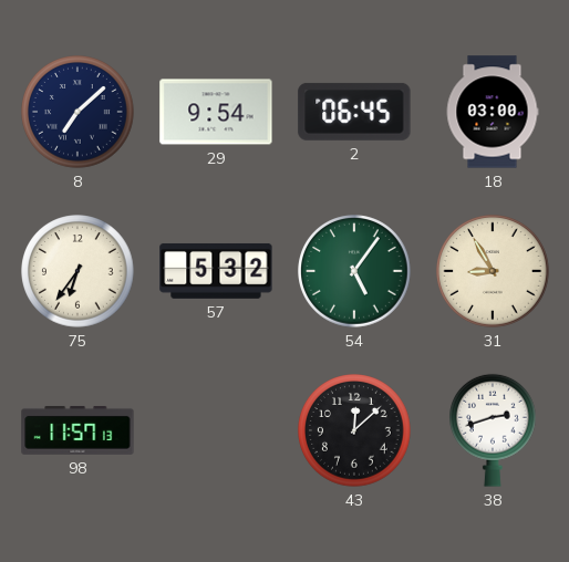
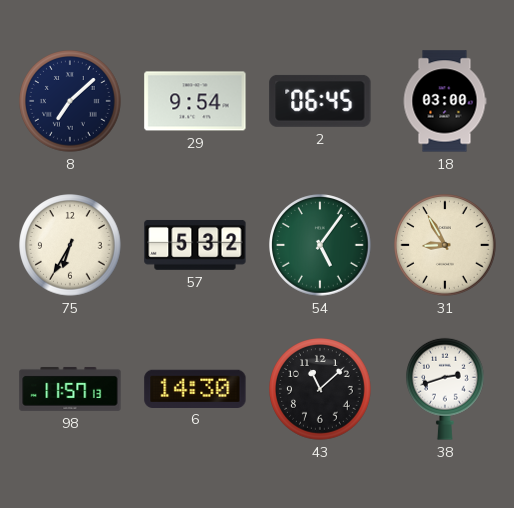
75: 6:36 -> 6:35
6: none -> 14:30
43: 12:08 -> 11:08
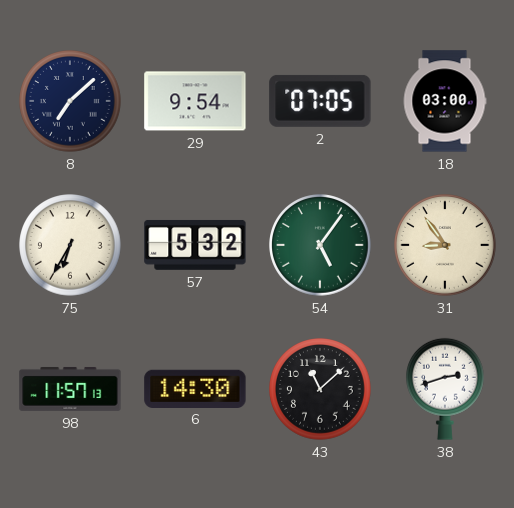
2: 06:45 -> 07:05
31: 8:55 -> 8:54
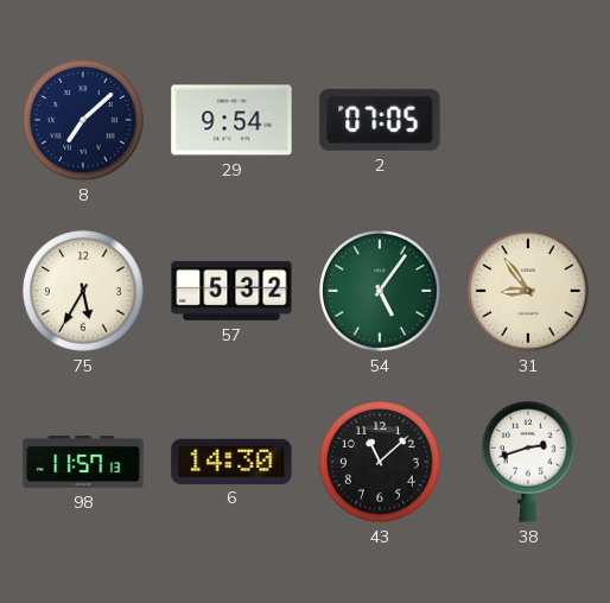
18: 03:00 -> none
75: 6:35 -> 5:35
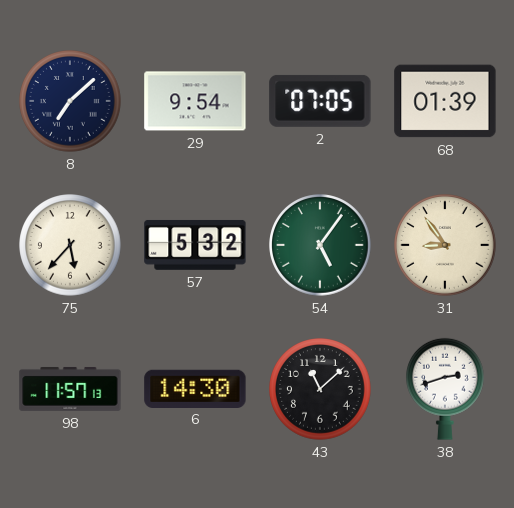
68: none -> 01:39
75: 5:35 -> 5:37
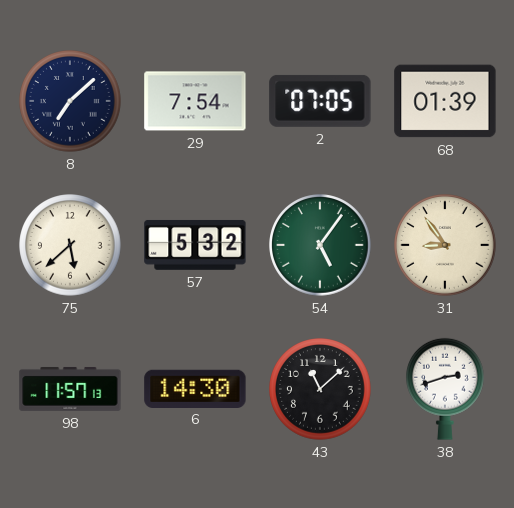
29: 9:54 -> 7:54
75: 5:37 -> 5:38
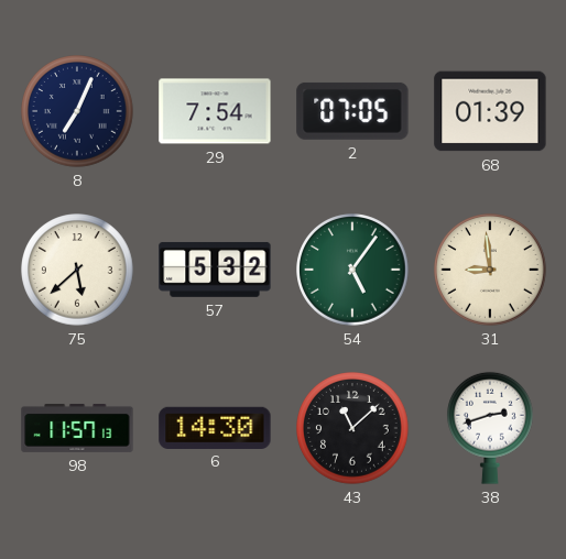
8: 7:08 -> 7:04
31: 8:54 -> 8:59
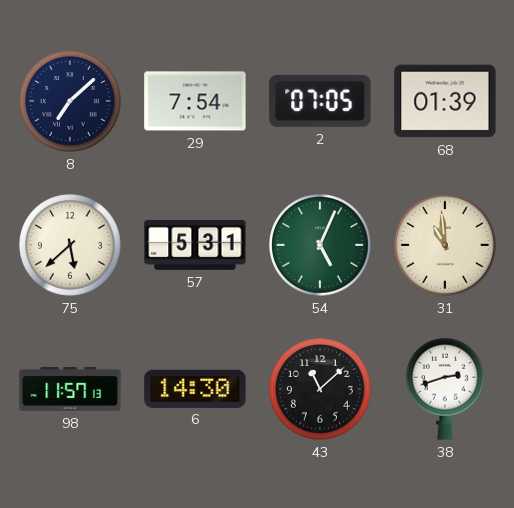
8: 7:04 -> 7:08
57: 5:32 -> 5:31
54: 5:06 -> 5:04
31: 8:59 -> 10:59
